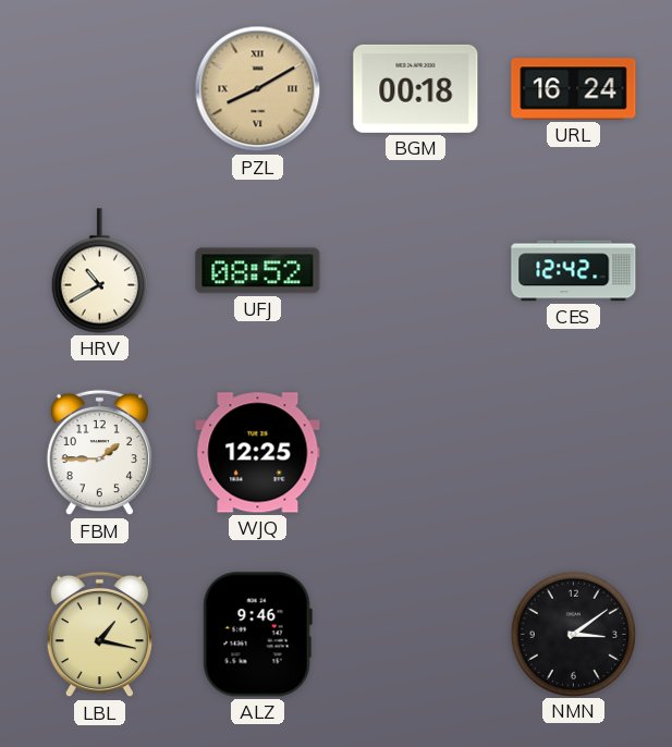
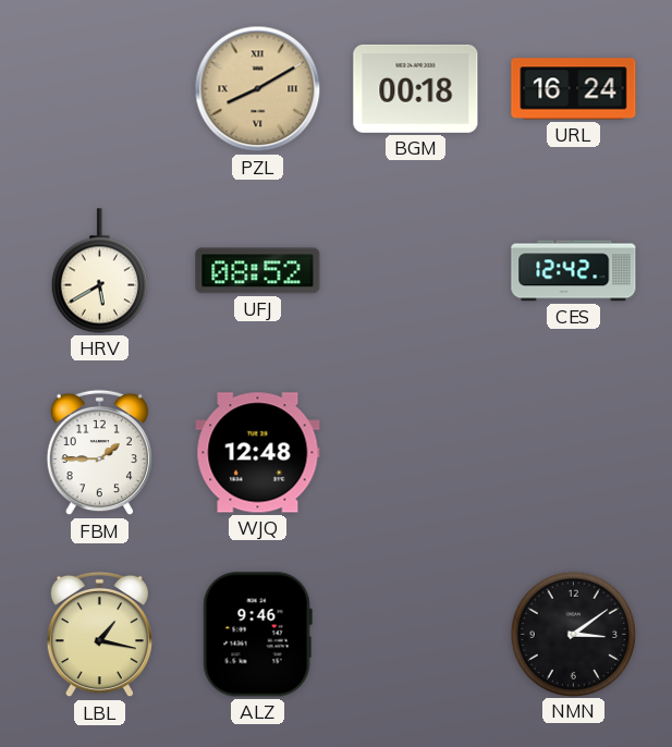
HRV: 10:40 -> 5:40
WJQ: 12:25 -> 12:48
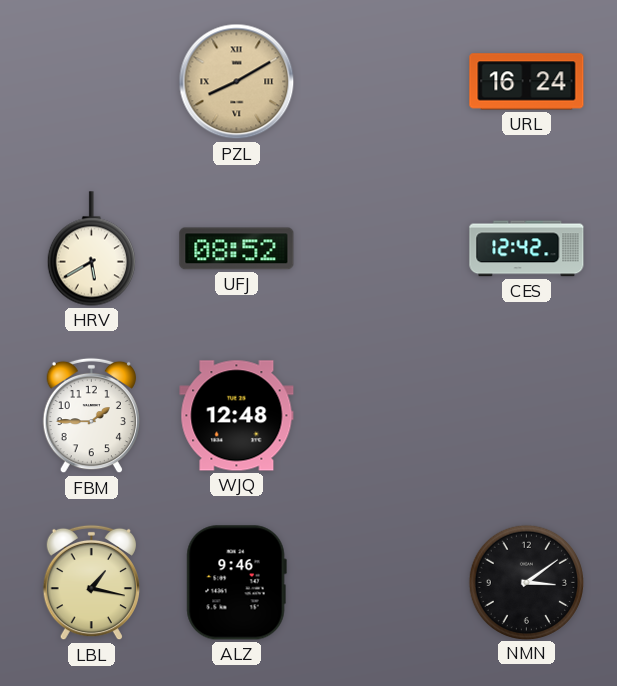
BGM: 00:18 -> none
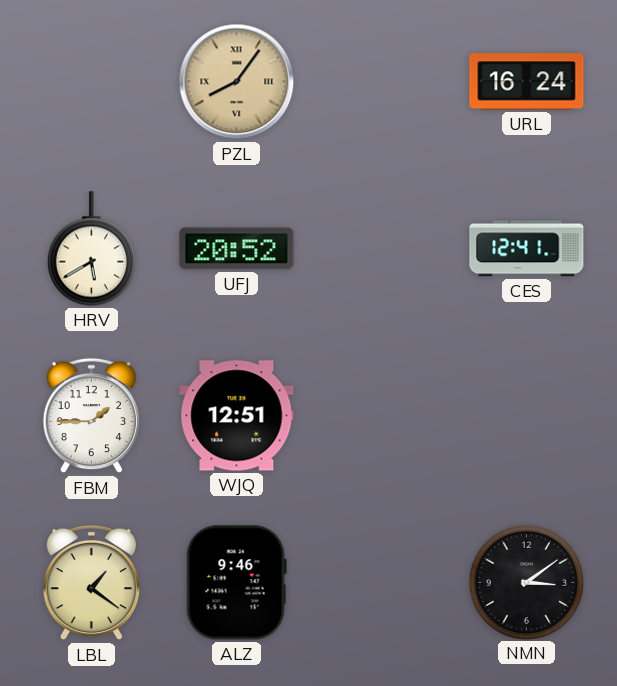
PZL: 8:10 -> 8:06
UFJ: 08:52 -> 20:52
CES: 12:42 -> 12:41
WJQ: 12:48 -> 12:51
LBL: 1:17 -> 1:21
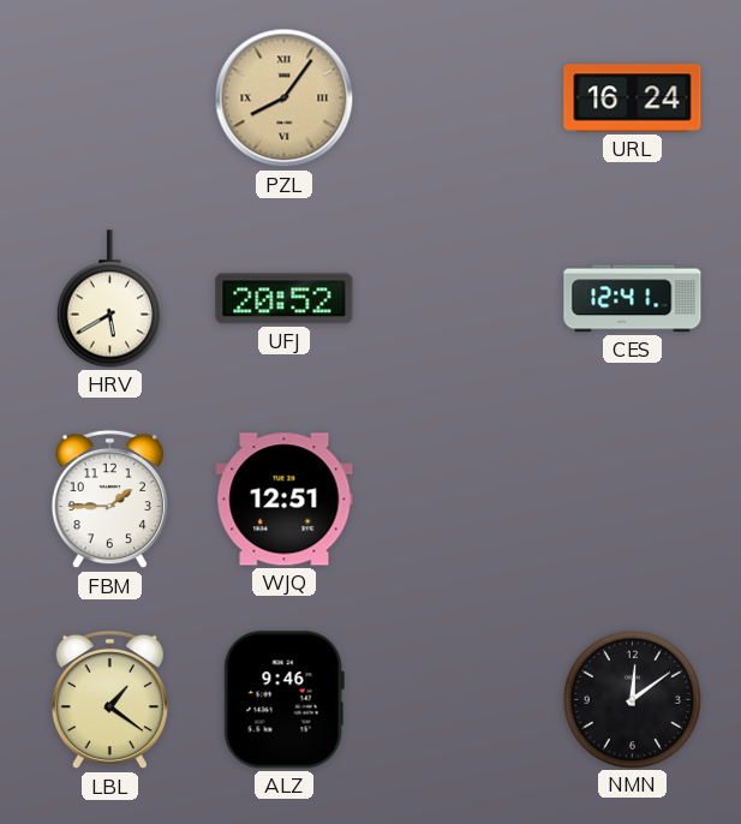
NMN: 3:09 -> 12:09
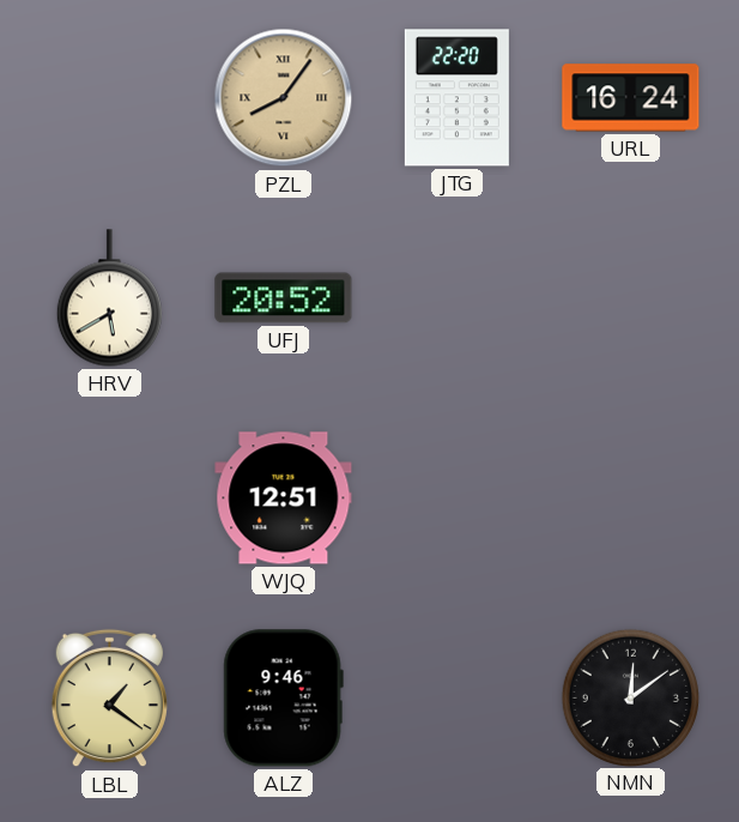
JTG: none -> 22:20
CES: 12:41 -> none
FBM: 1:45 -> none
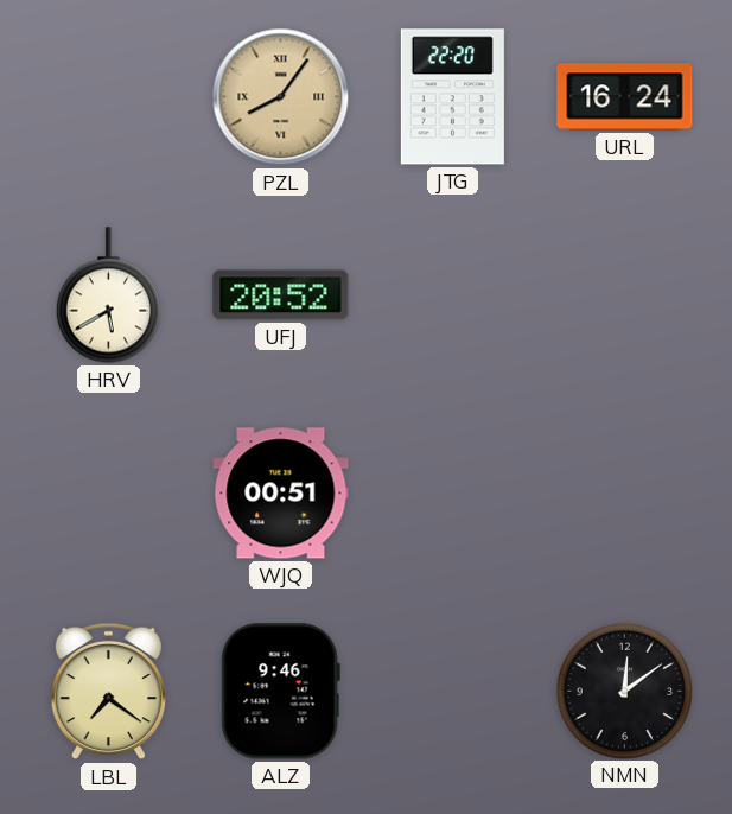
WJQ: 12:51 -> 00:51
LBL: 1:21 -> 7:21
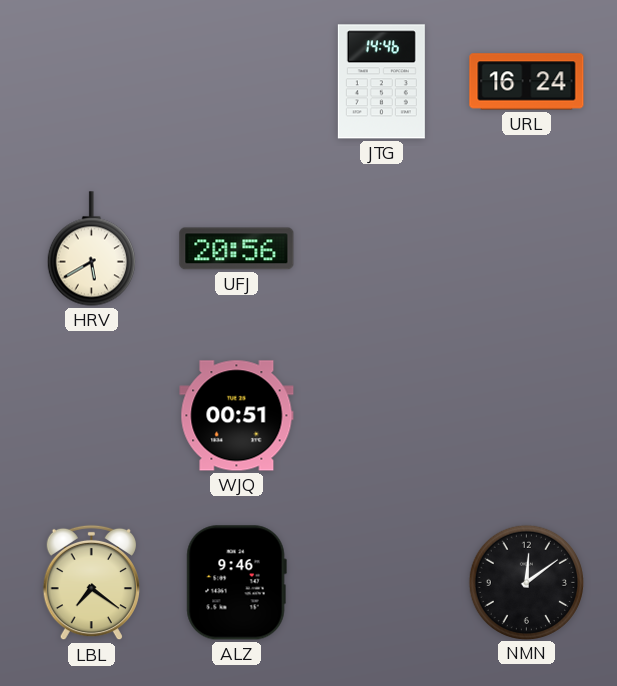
PZL: 8:06 -> none
JTG: 22:20 -> 14:46
UFJ: 20:52 -> 20:56
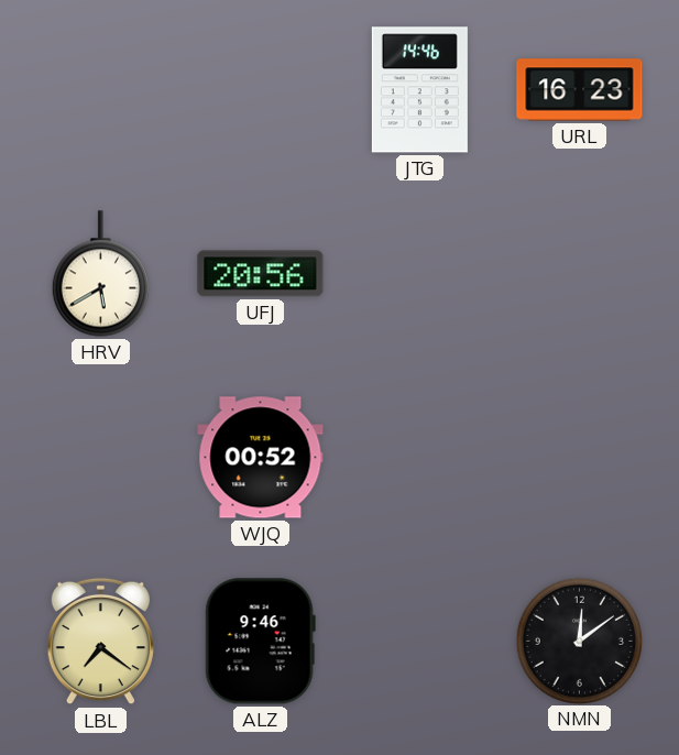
URL: 16:24 -> 16:23
WJQ: 00:51 -> 00:52
